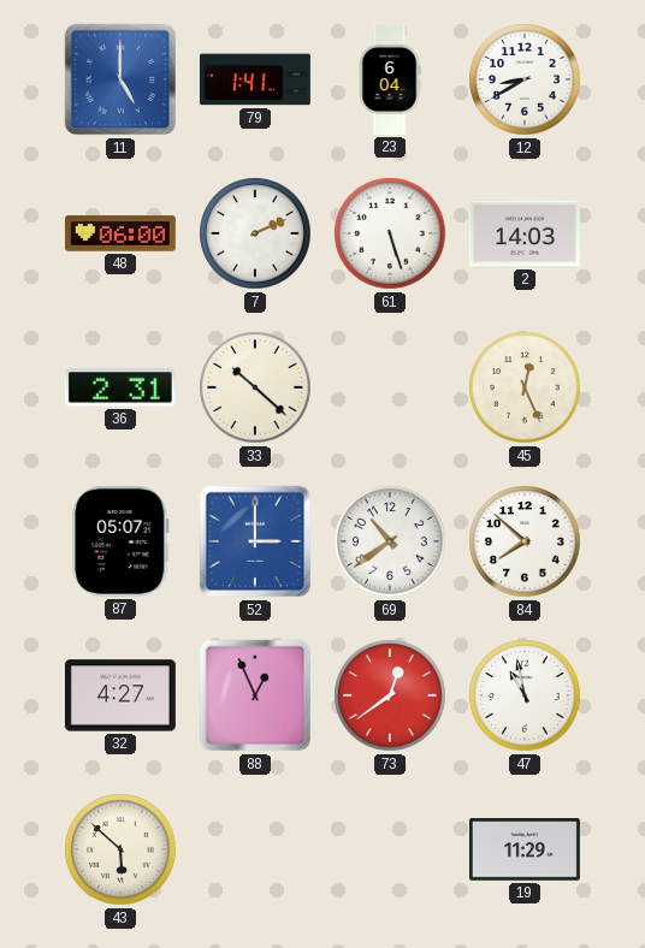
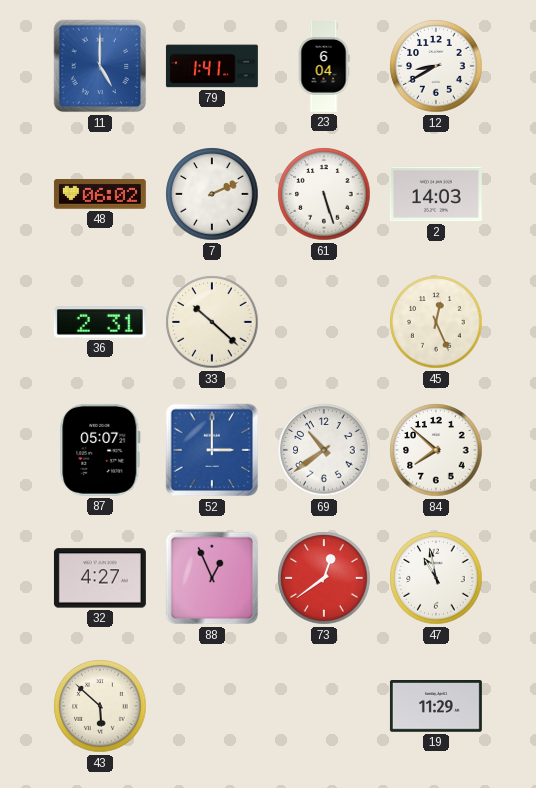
48: 06:00 -> 06:02
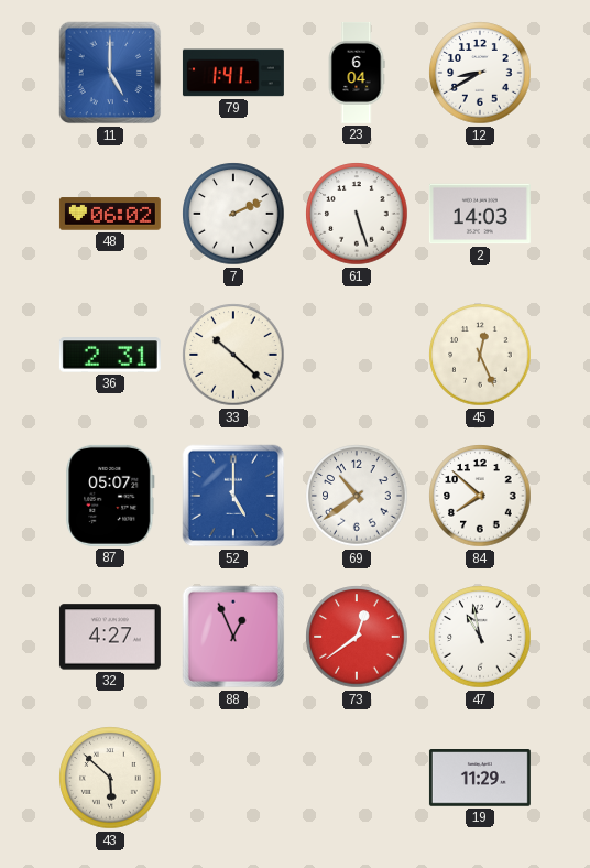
52: 3:00 -> 5:00
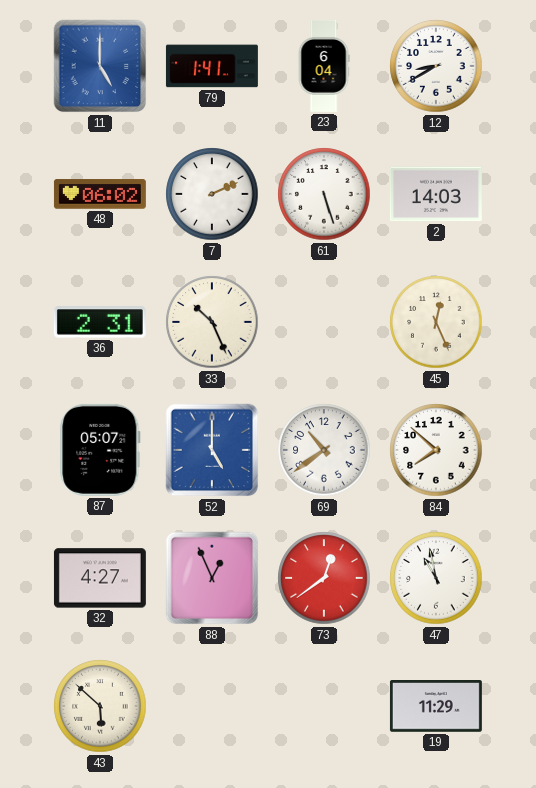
33: 10:22 -> 10:26
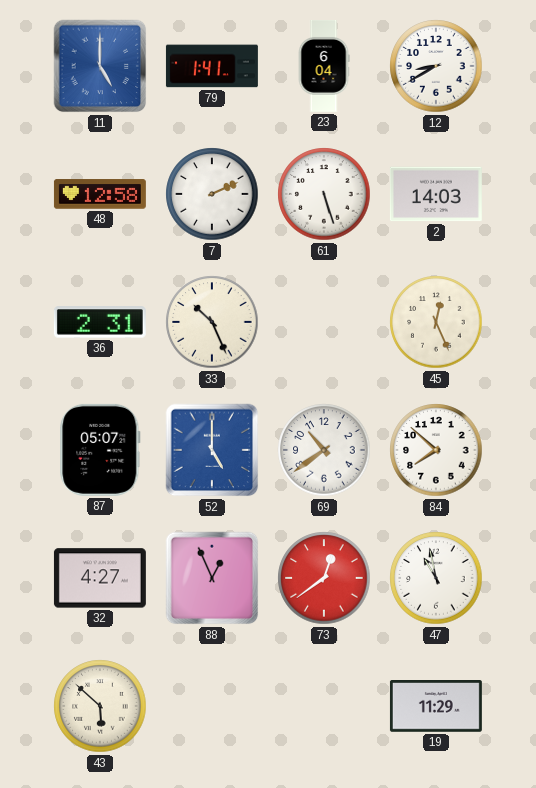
48: 06:02 -> 12:58
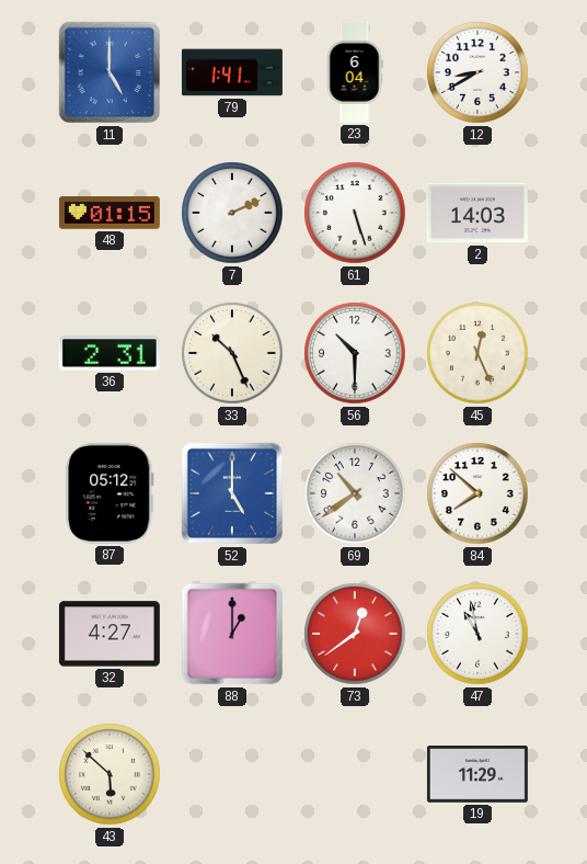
48: 12:58 -> 01:15
56: none -> 10:30
87: 05:07 -> 05:12
88: 12:56 -> 1:00
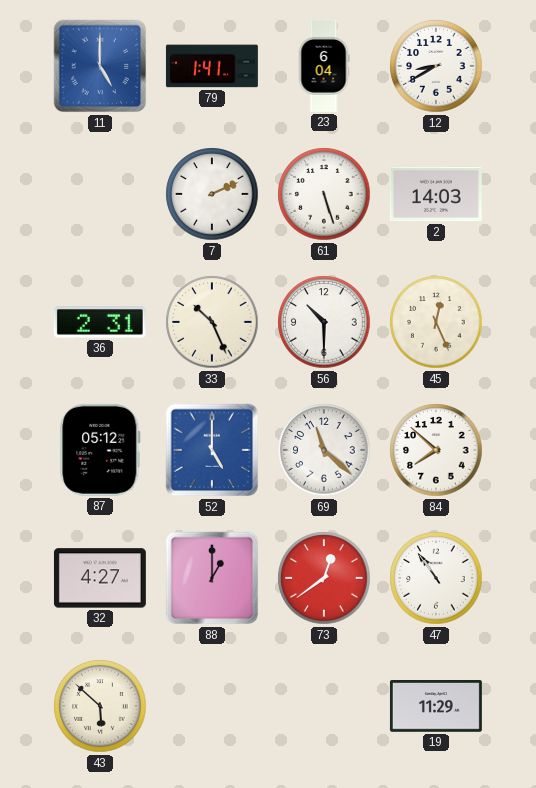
48: 01:15 -> none
69: 10:39 -> 11:22
47: 10:58 -> 10:54
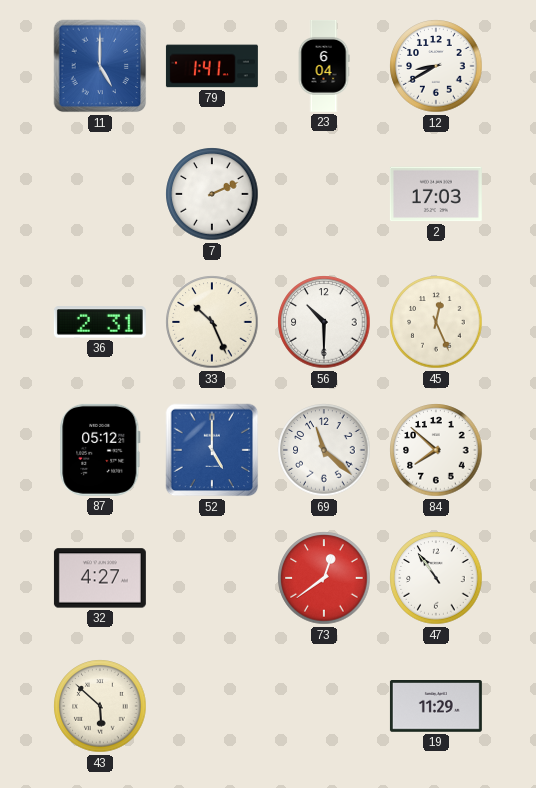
61: 5:27 -> none
2: 14:03 -> 17:03
88: 1:00 -> none
